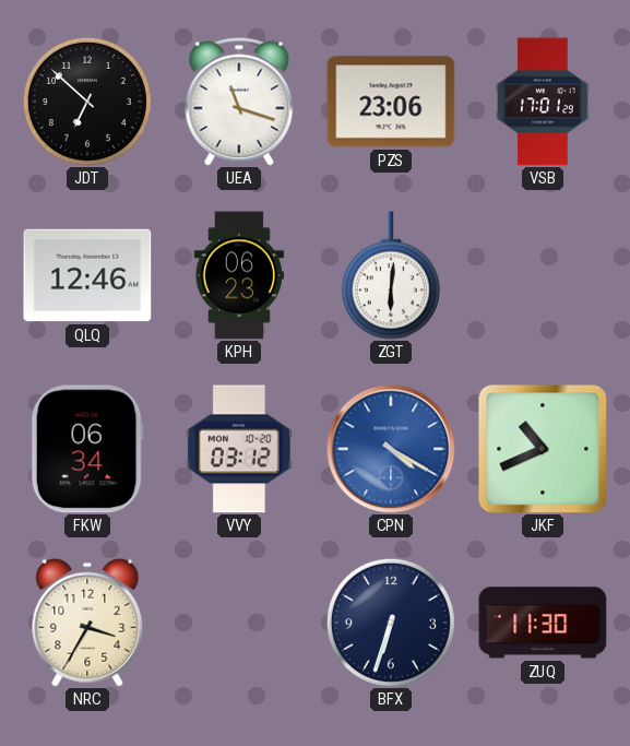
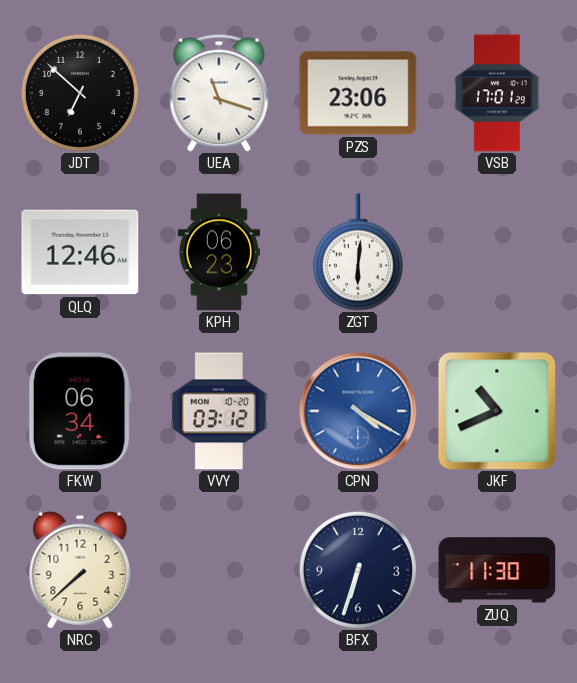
NRC: 3:35 -> 7:38
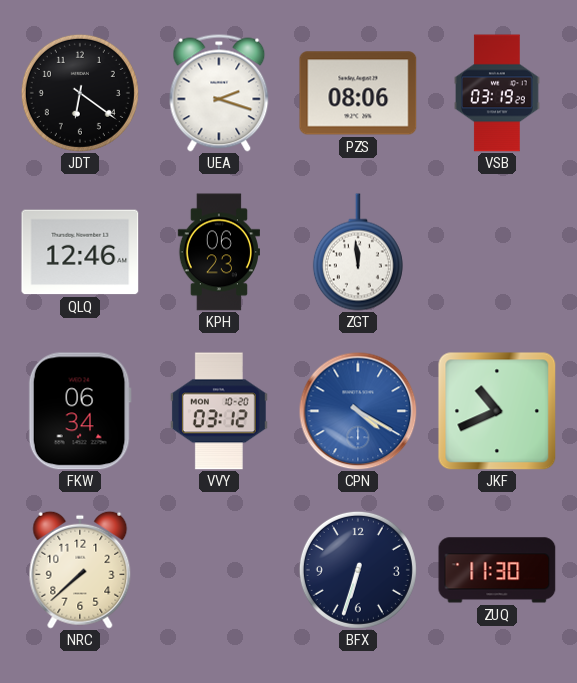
JDT: 6:52 -> 6:21
UEA: 11:18 -> 2:18
PZS: 23:06 -> 08:06
VSB: 17:01 -> 03:19
ZGT: 6:01 -> 11:59
